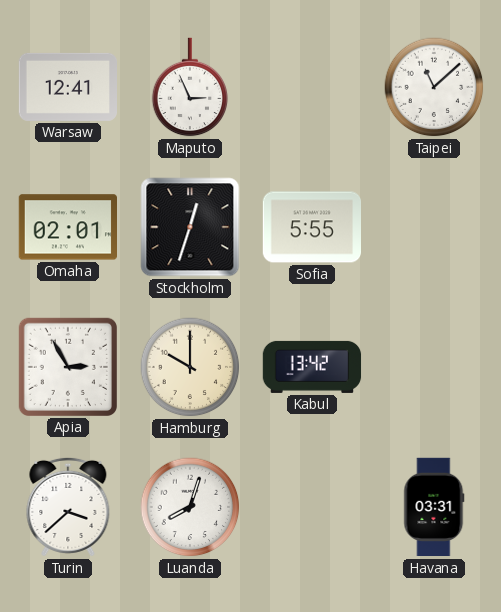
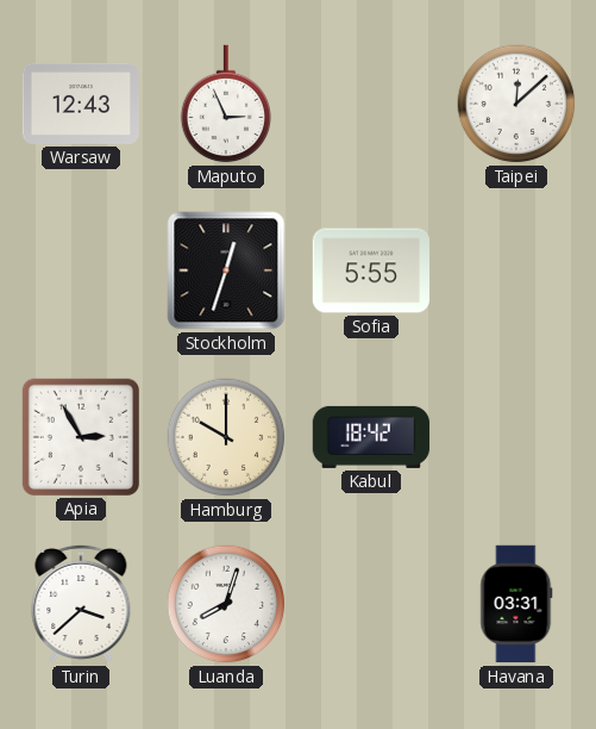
Warsaw: 12:41 -> 12:43
Taipei: 11:08 -> 12:08
Omaha: 02:01 -> none
Kabul: 13:42 -> 18:42
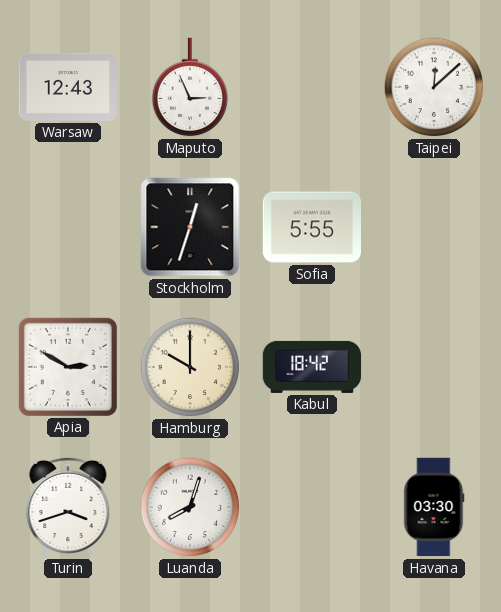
Apia: 2:55 -> 2:50
Turin: 3:38 -> 3:42
Havana: 03:31 -> 03:30
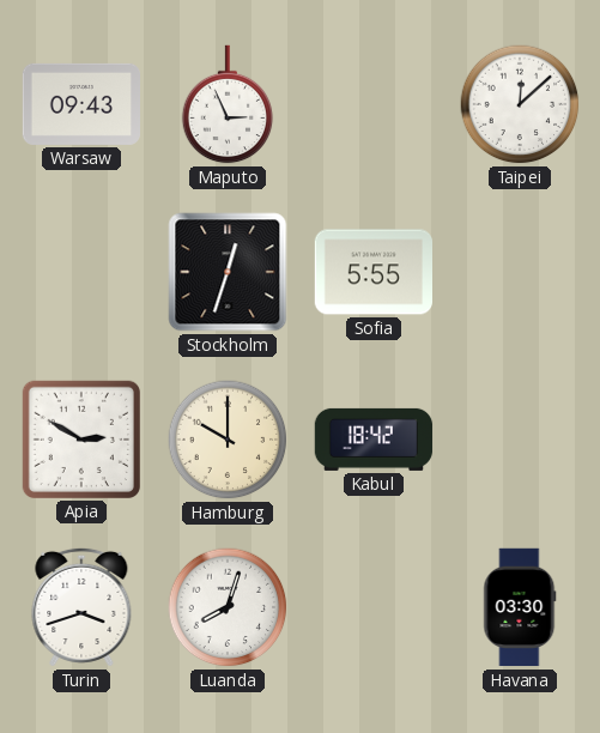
Warsaw: 12:43 -> 09:43
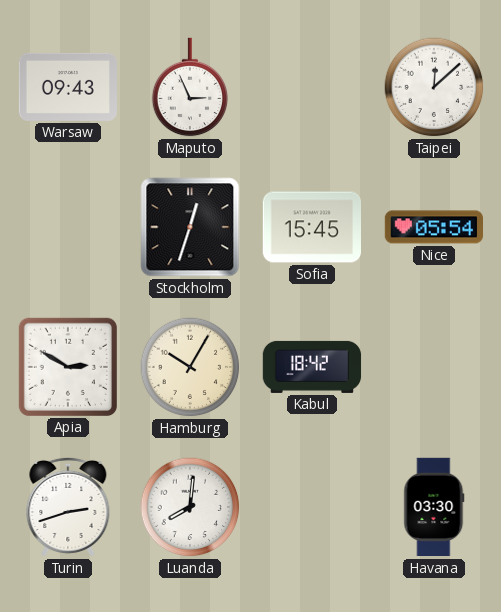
Sofia: 5:55 -> 15:45
Nice: none -> 05:54
Hamburg: 10:00 -> 10:05
Turin: 3:42 -> 2:42
Luanda: 8:03 -> 8:01
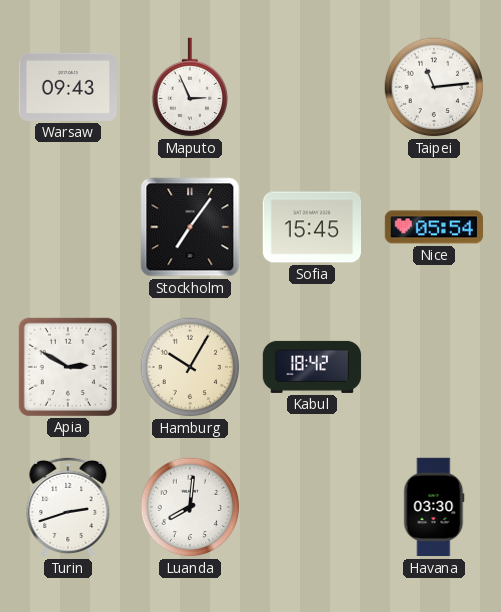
Taipei: 12:08 -> 11:14
Stockholm: 12:33 -> 7:06
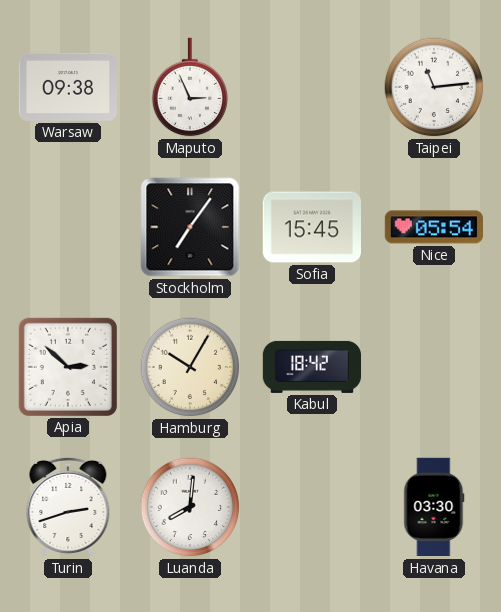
Warsaw: 09:43 -> 09:38
Apia: 2:50 -> 2:52
